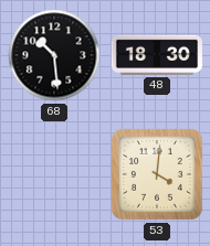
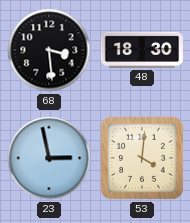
68: 10:29 -> 3:29
23: none -> 2:58
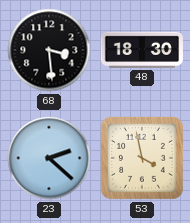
23: 2:58 -> 2:22
53: 4:01 -> 3:58
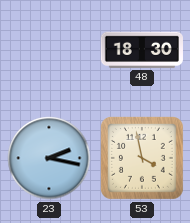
68: 3:29 -> none
23: 2:22 -> 2:17
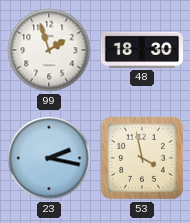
99: none -> 1:57
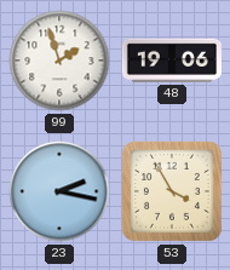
48: 18:30 -> 19:06
53: 3:58 -> 3:55
